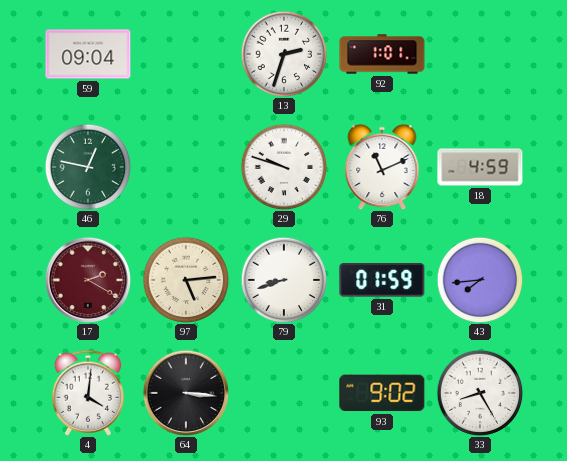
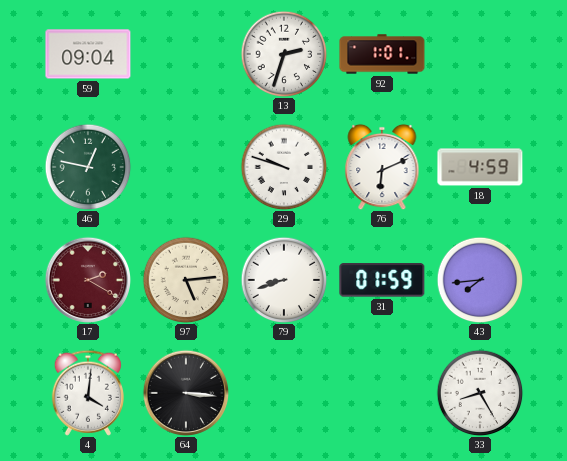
76: 11:11 -> 6:11
93: 9:02 -> none
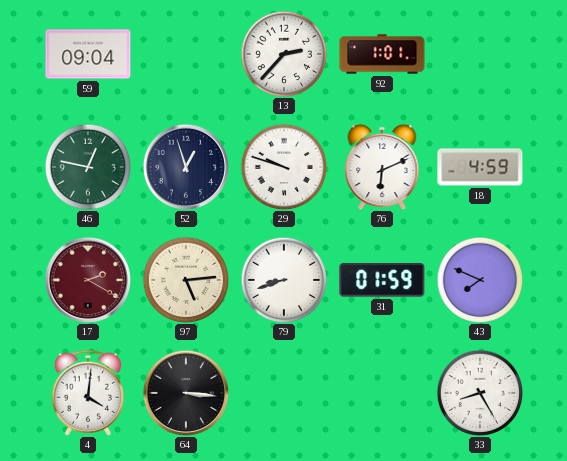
13: 2:33 -> 2:37
52: none -> 12:57
43: 7:44 -> 7:49
